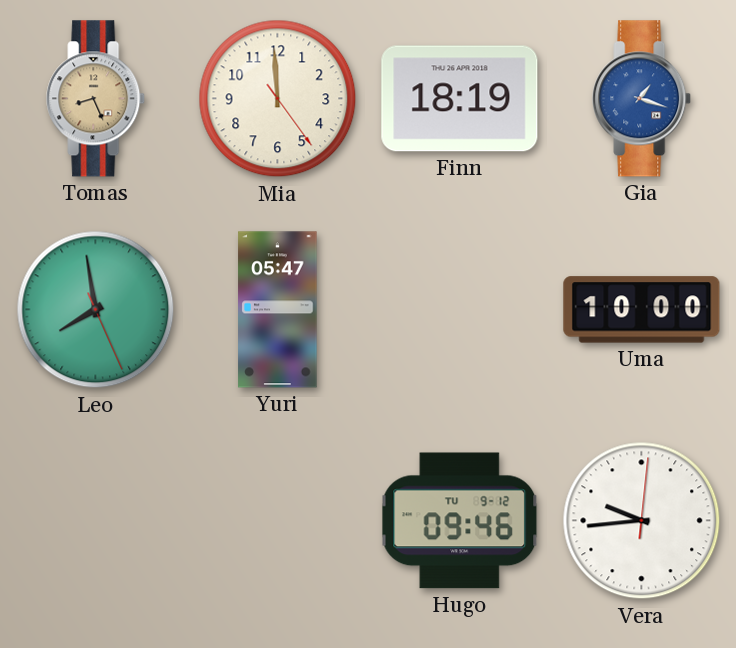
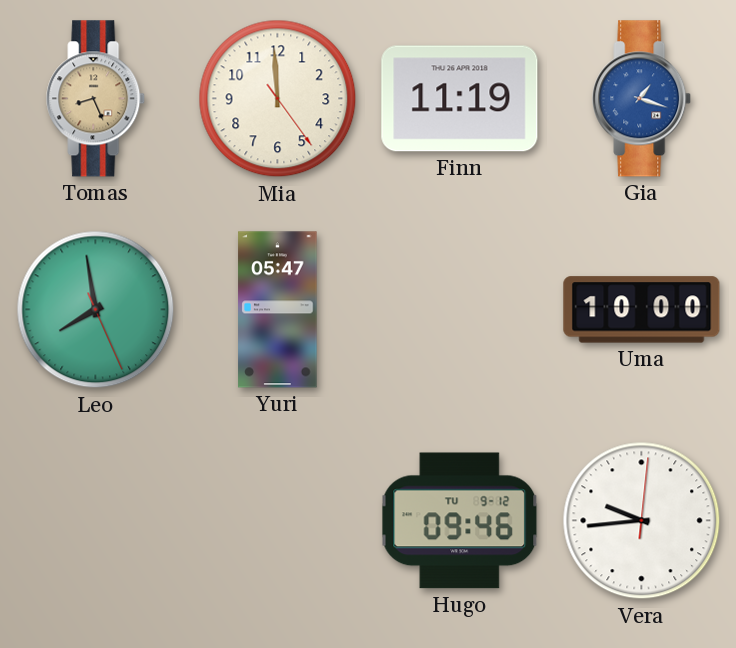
Finn: 18:19 -> 11:19
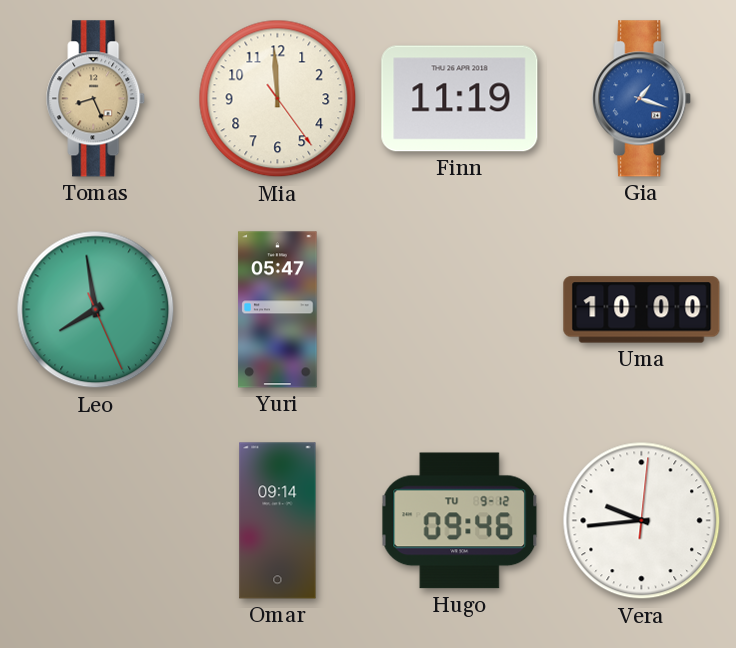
Omar: none -> 09:14
